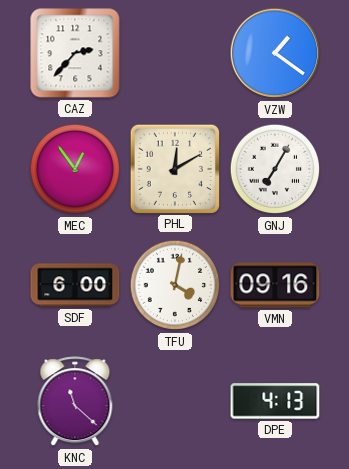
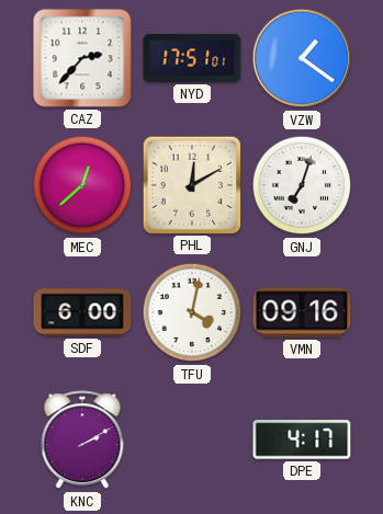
NYD: none -> 17:51
MEC: 12:54 -> 12:38
GNJ: 7:05 -> 7:03
KNC: 11:22 -> 2:10
DPE: 4:13 -> 4:17
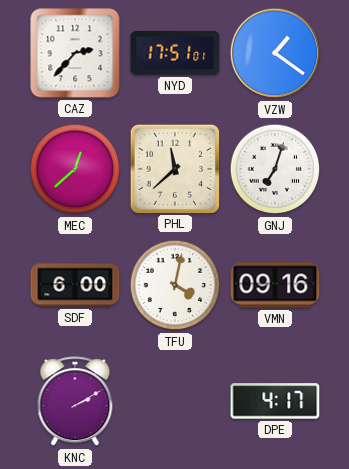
PHL: 12:10 -> 11:38
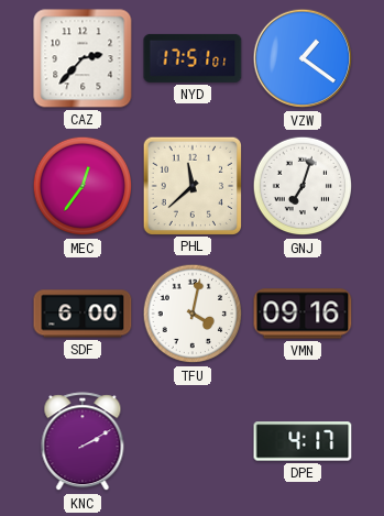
MEC: 12:38 -> 12:36
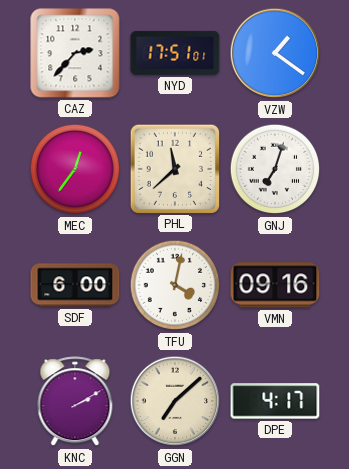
GGN: none -> 7:08
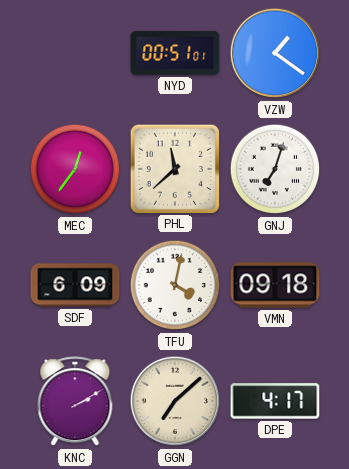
CAZ: 2:37 -> none
NYD: 17:51 -> 00:51
SDF: 6:00 -> 6:09
VMN: 09:16 -> 09:18
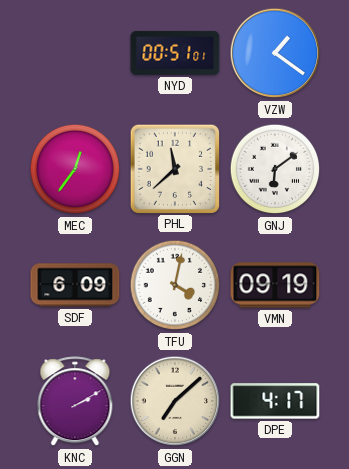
GNJ: 7:03 -> 6:09
VMN: 09:18 -> 09:19
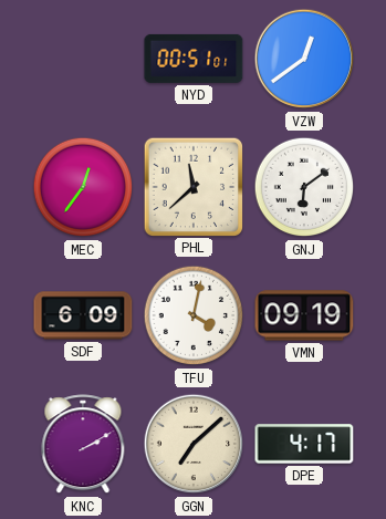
VZW: 1:21 -> 12:39
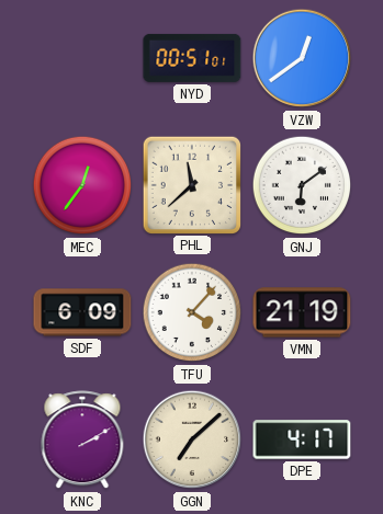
TFU: 4:02 -> 4:07
VMN: 09:19 -> 21:19
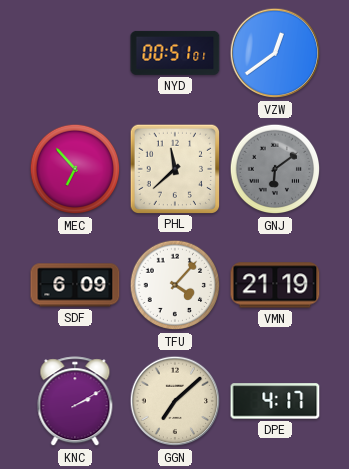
MEC: 12:36 -> 6:53
GNJ dial: white -> grey
